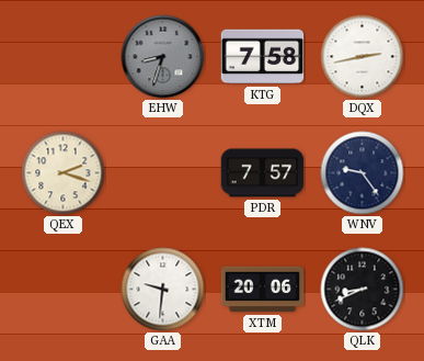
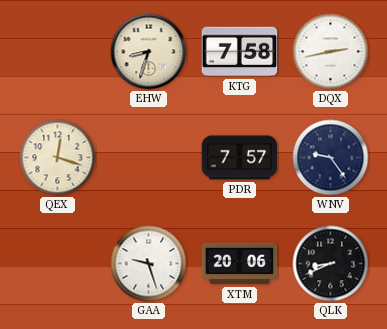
EHW dial: grey -> cream
QEX: 2:18 -> 12:18
GAA: 9:31 -> 9:27
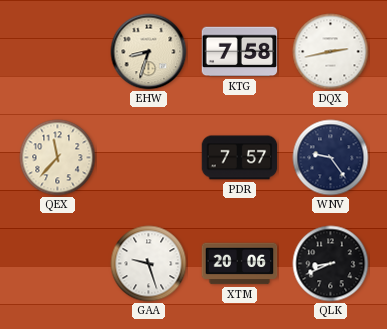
QEX: 12:18 -> 11:37
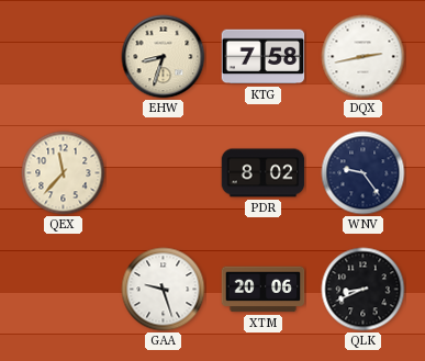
PDR: 7:57 -> 8:02
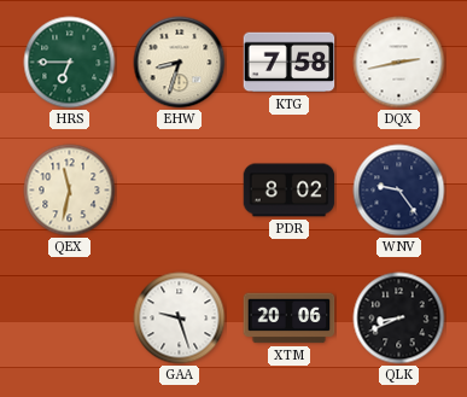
HRS: none -> 6:45
QEX: 11:37 -> 11:32
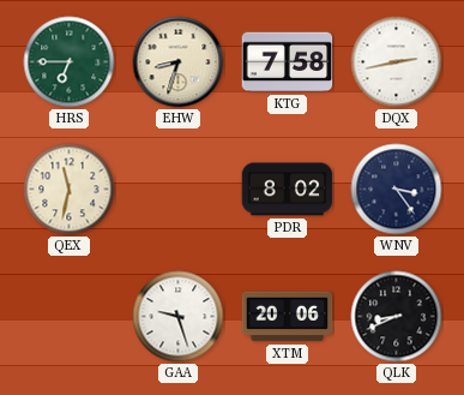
WNV: 9:24 -> 3:24
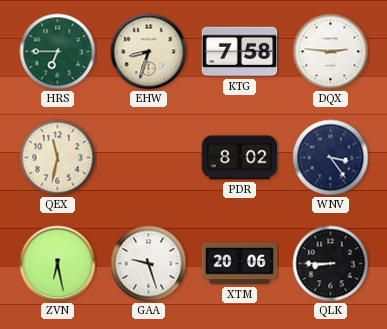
DQX: 2:43 -> 2:46
ZVN: none -> 6:28
QLK: 8:41 -> 8:45
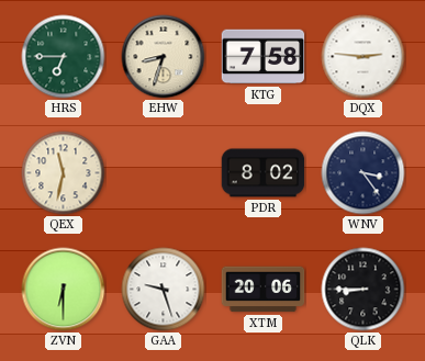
ZVN: 6:28 -> 6:30
